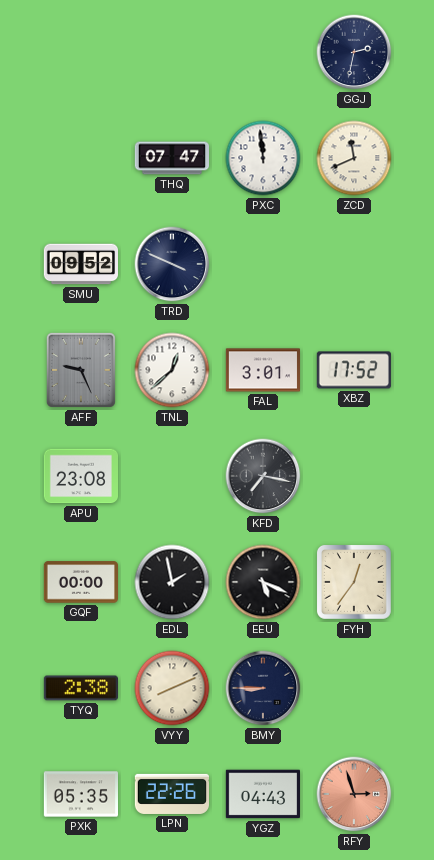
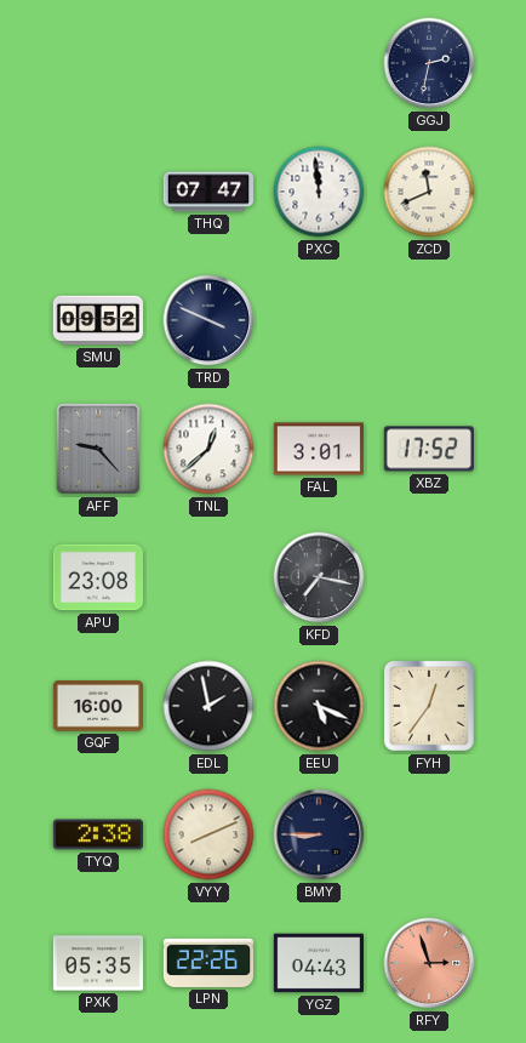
AFF: 9:26 -> 9:23
GQF: 00:00 -> 16:00
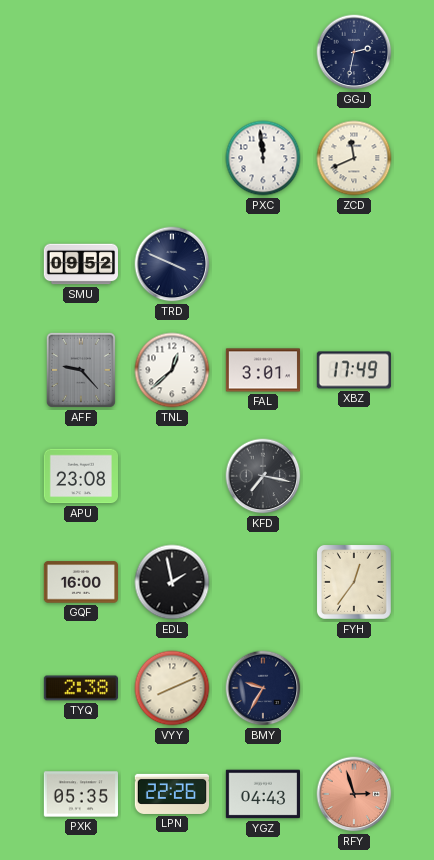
THQ: 07:47 -> none
XBZ: 17:52 -> 17:49
EEU: 5:19 -> none
BMY: 8:45 -> 9:35
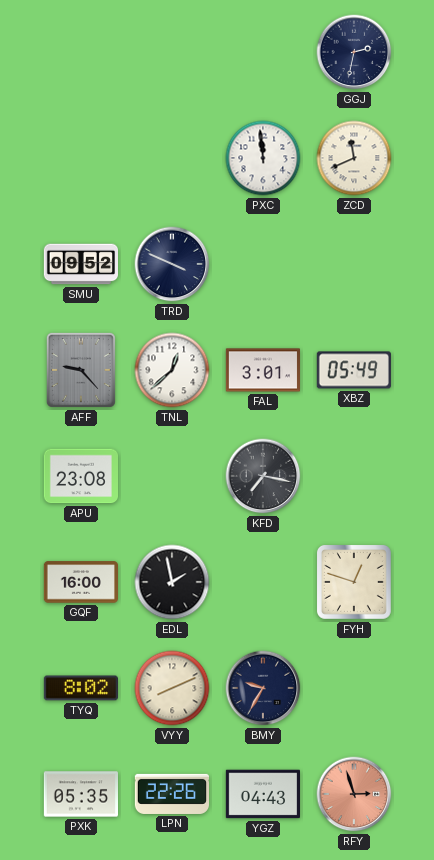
XBZ: 17:49 -> 05:49
FYH: 12:36 -> 12:48
TYQ: 2:38 -> 8:02
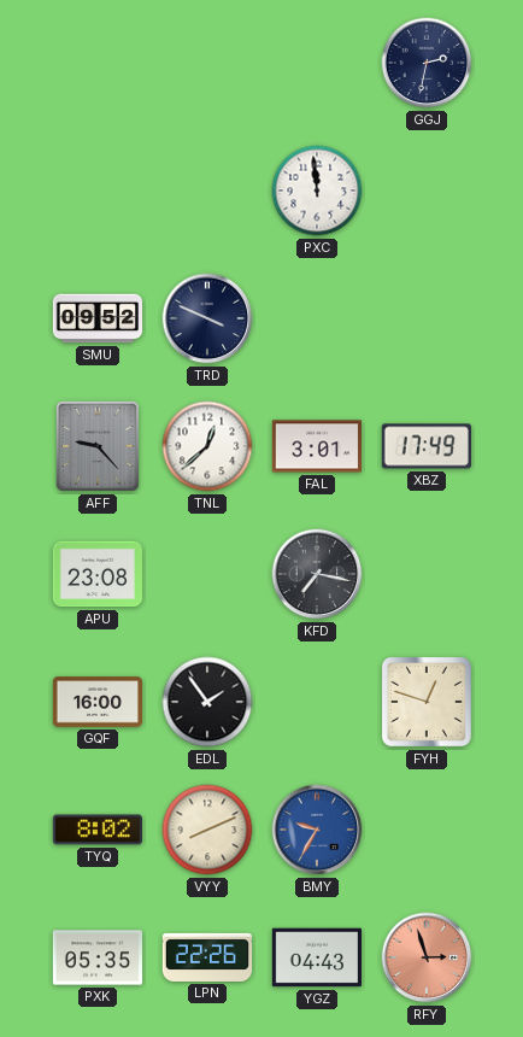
ZCD: 11:41 -> none
XBZ: 05:49 -> 17:49
EDL: 1:58 -> 1:54
BMY dial: navy -> blue
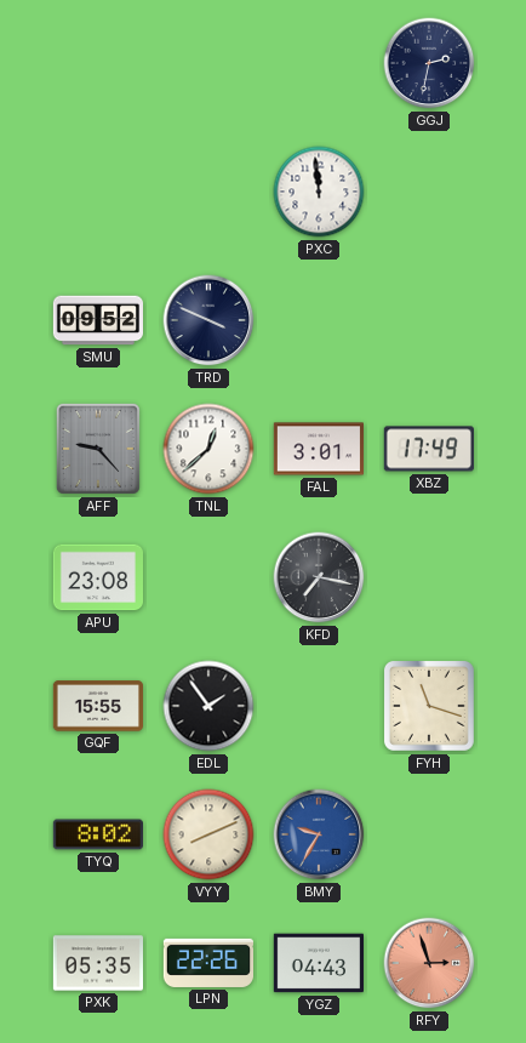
GQF: 16:00 -> 15:55
FYH: 12:48 -> 11:18
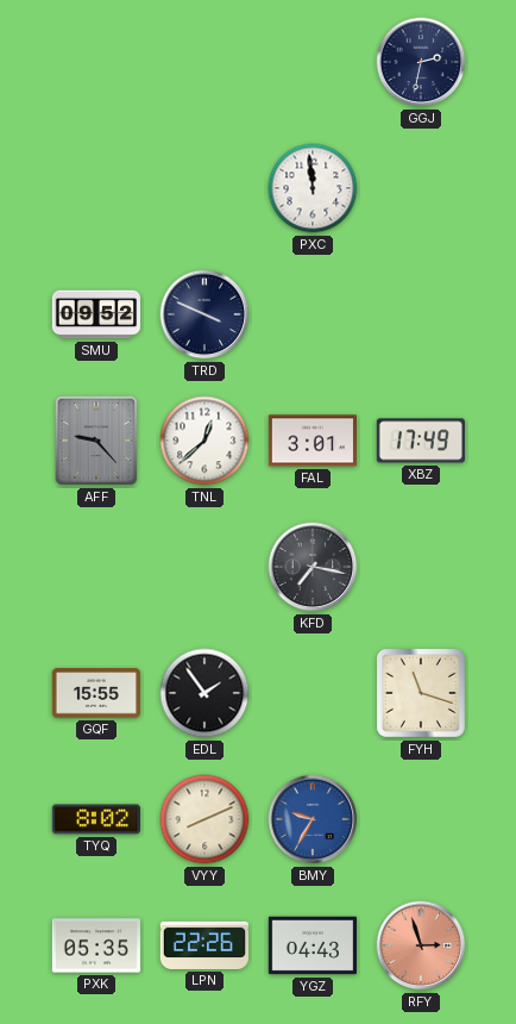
APU: 23:08 -> none
